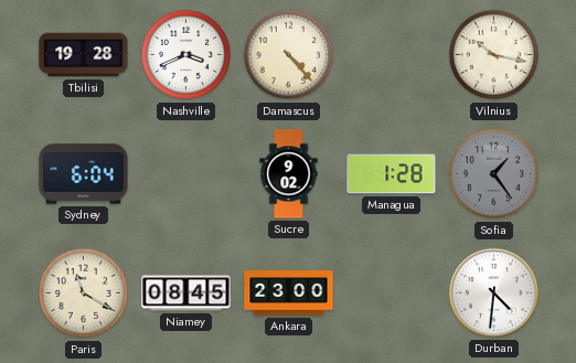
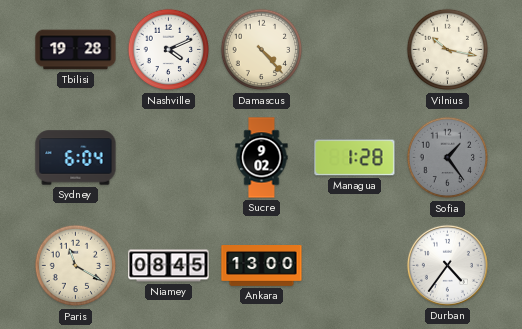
Nashville: 3:41 -> 4:11
Ankara: 23:00 -> 13:00
Durban: 4:31 -> 4:36
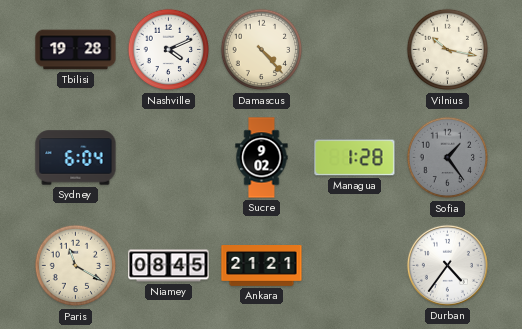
Ankara: 13:00 -> 21:21
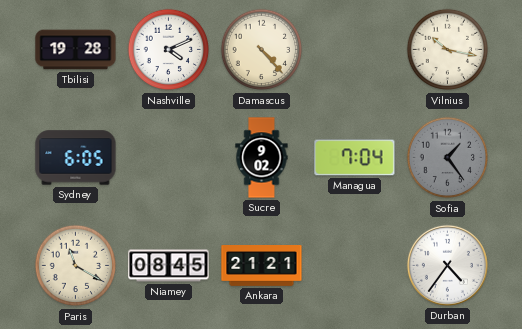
Sydney: 6:04 -> 6:05
Managua: 1:28 -> 7:04
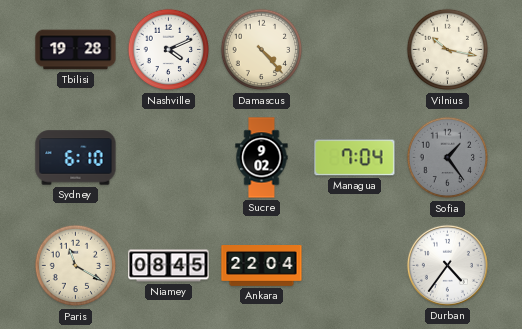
Sydney: 6:05 -> 6:10
Ankara: 21:21 -> 22:04
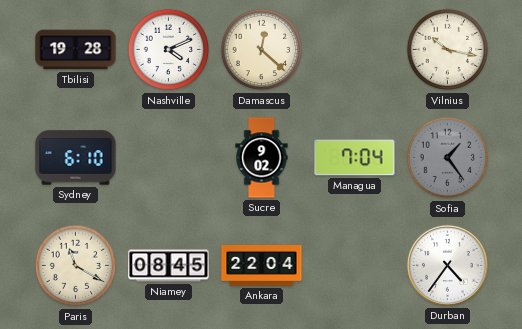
Damascus: 4:23 -> 12:22
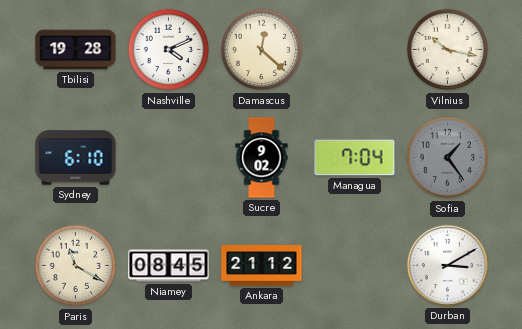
Ankara: 22:04 -> 21:12
Durban: 4:36 -> 3:10
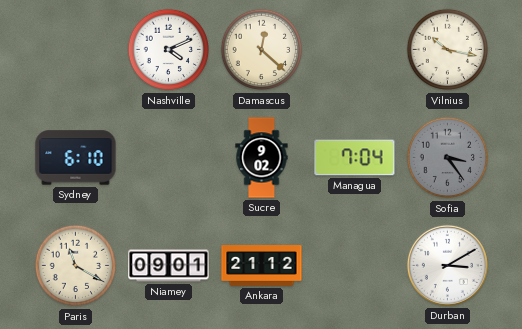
Tbilisi: 19:28 -> none
Sofia: 1:24 -> 3:24
Niamey: 08:45 -> 09:01
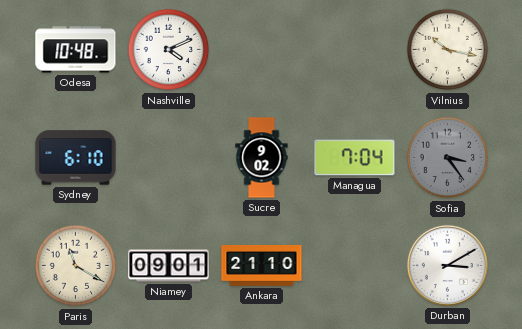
Odesa: none -> 10:48
Damascus: 12:22 -> none
Ankara: 21:12 -> 21:10
